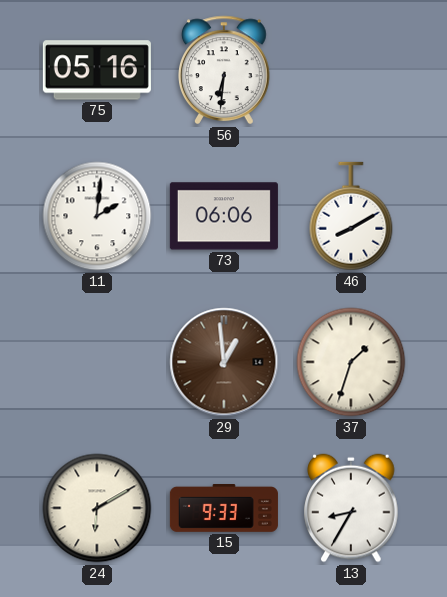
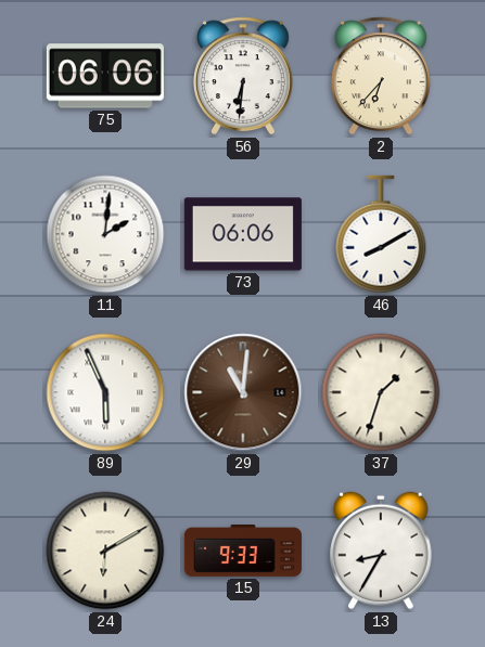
75: 05:16 -> 06:06
2: none -> 6:37
89: none -> 5:56
29: 12:59 -> 11:01
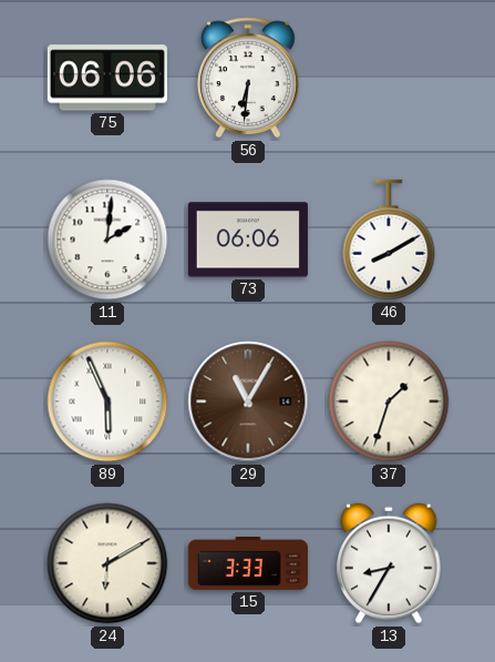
2: 6:37 -> none
29: 11:01 -> 11:05
15: 9:33 -> 3:33
